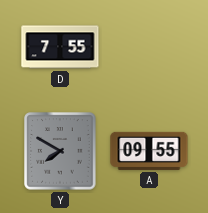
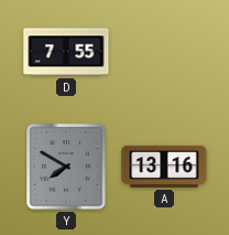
A: 09:55 -> 13:16
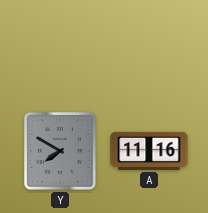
D: 7:55 -> none
A: 13:16 -> 11:16
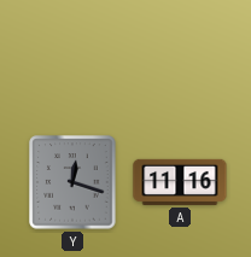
Y: 7:50 -> 12:18
